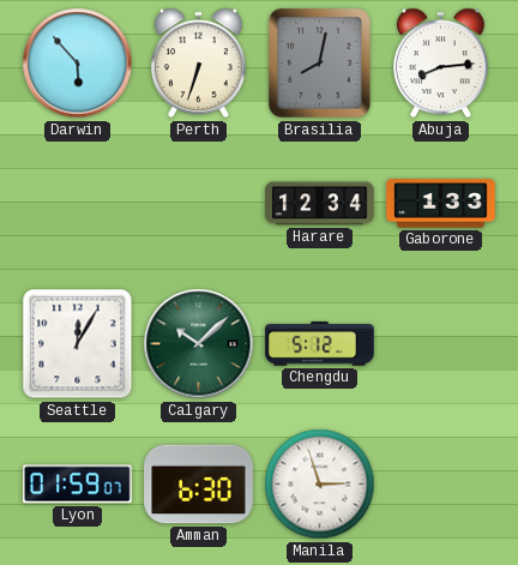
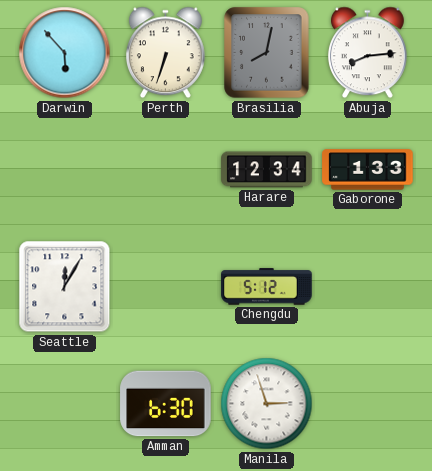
Calgary: 10:08 -> none
Lyon: 01:59 -> none
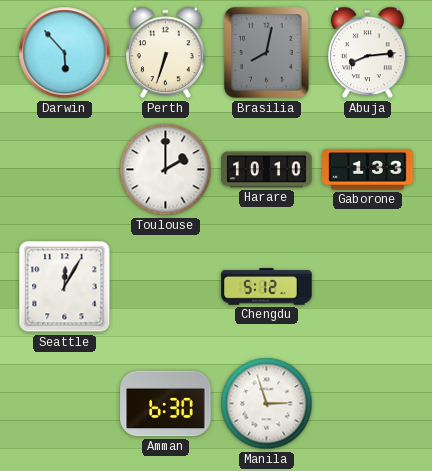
Toulouse: none -> 2:00
Harare: 12:34 -> 10:10
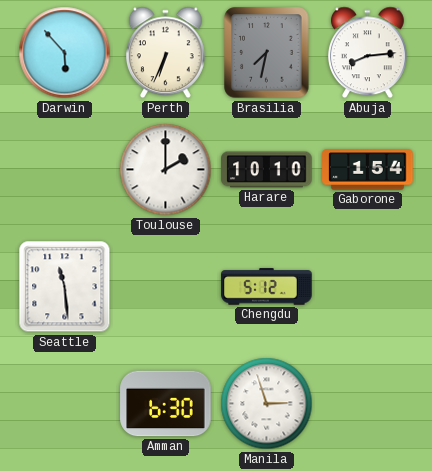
Perth: 6:33 -> 6:34
Brasilia: 8:02 -> 7:32
Gaborone: 1:33 -> 1:54
Seattle: 12:05 -> 11:29
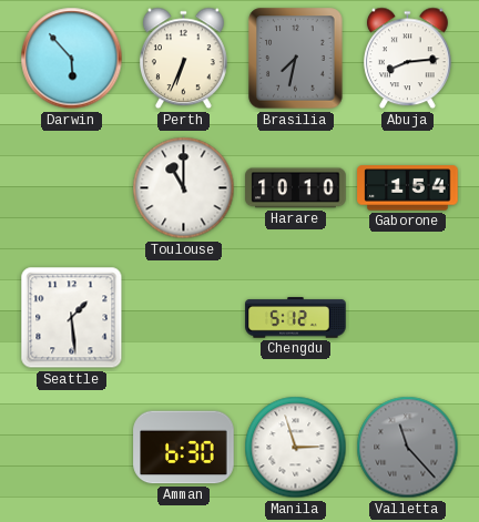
Toulouse: 2:00 -> 11:00
Seattle: 11:29 -> 1:29
Valletta: none -> 11:23
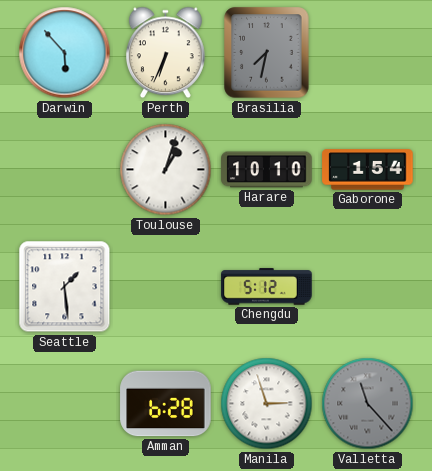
Abuja: 8:14 -> none
Toulouse: 11:00 -> 1:03
Amman: 6:30 -> 6:28
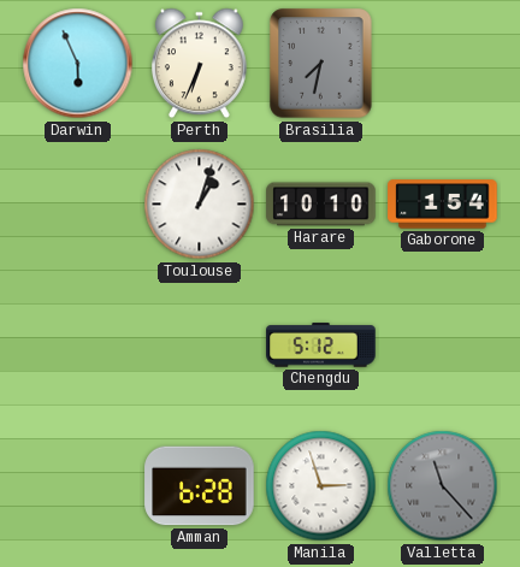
Darwin: 5:53 -> 5:56
Seattle: 1:29 -> none
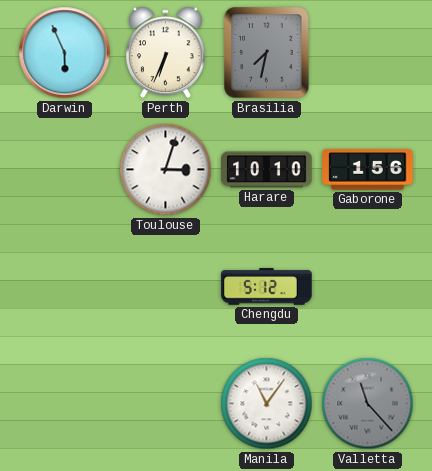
Toulouse: 1:03 -> 3:03
Gaborone: 1:54 -> 1:56
Amman: 6:28 -> none
Manila: 2:57 -> 11:06
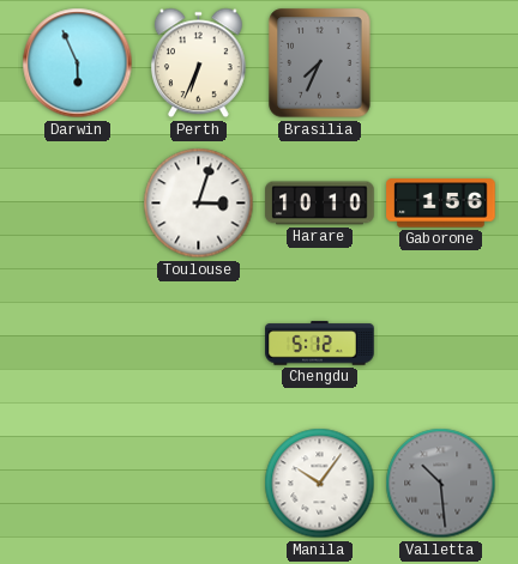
Brasilia: 7:32 -> 7:34
Manila: 11:06 -> 10:06
Valletta: 11:23 -> 10:29
